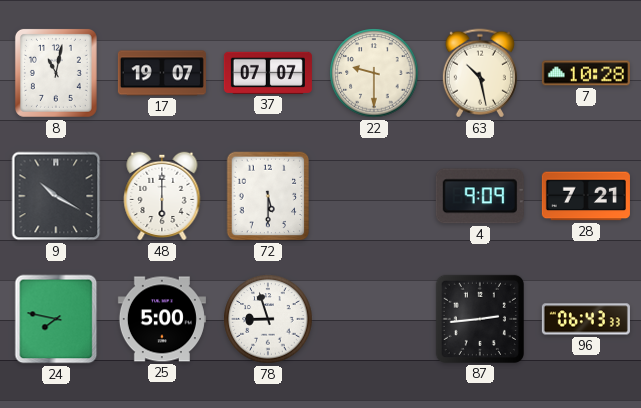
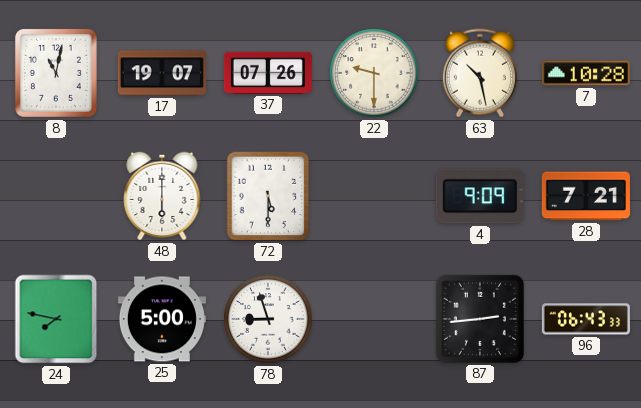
37: 07:07 -> 07:26
9: 10:20 -> none
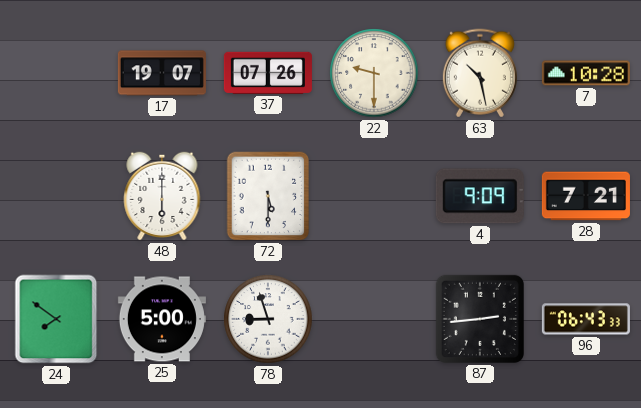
8: 11:02 -> none
24: 7:47 -> 7:51
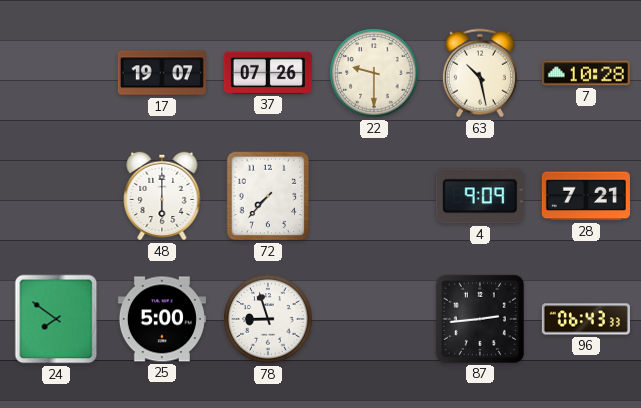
72: 5:30 -> 7:37
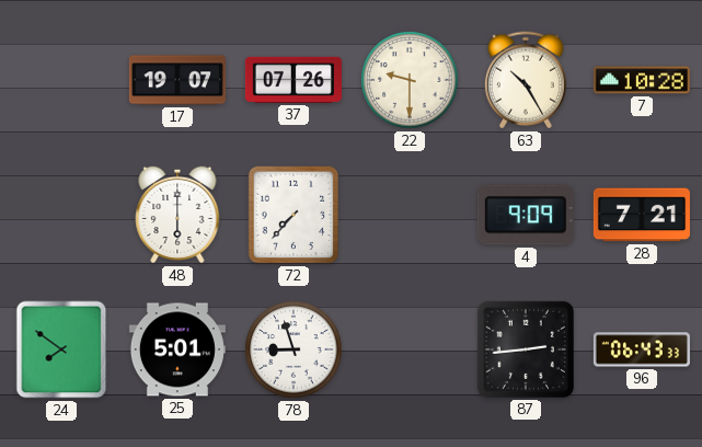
63: 10:28 -> 10:25
25: 5:00 -> 5:01
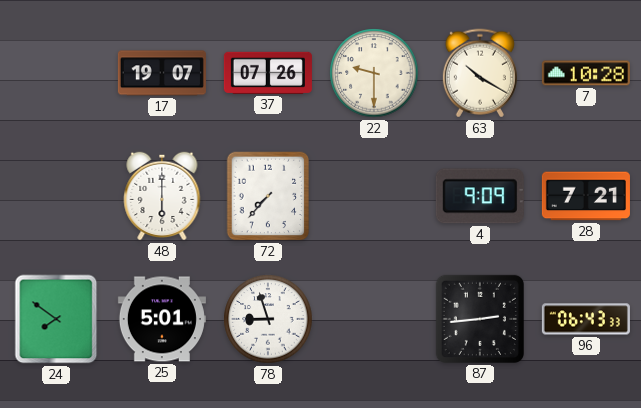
63: 10:25 -> 10:20
